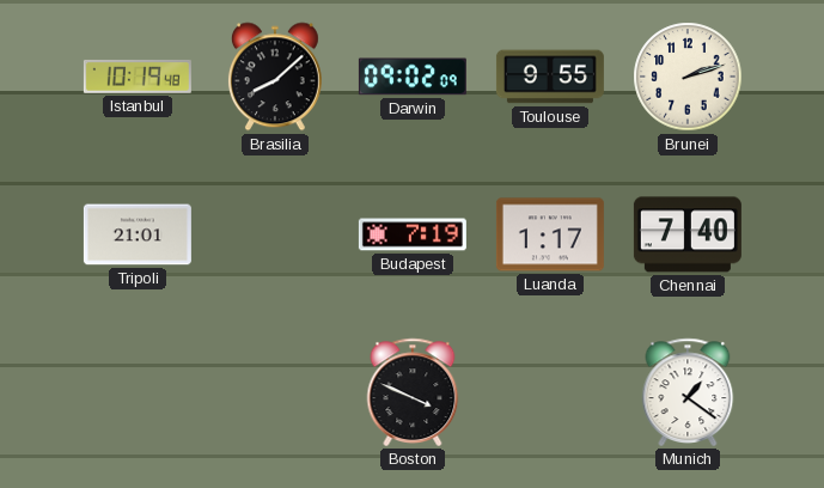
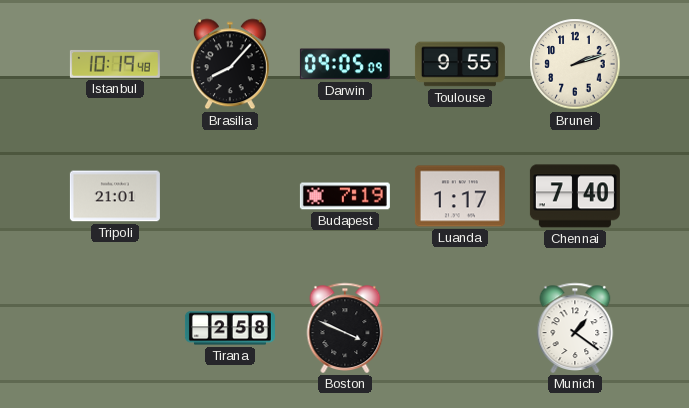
Brasilia: 8:08 -> 8:07
Darwin: 09:02 -> 09:05
Tirana: none -> 2:58
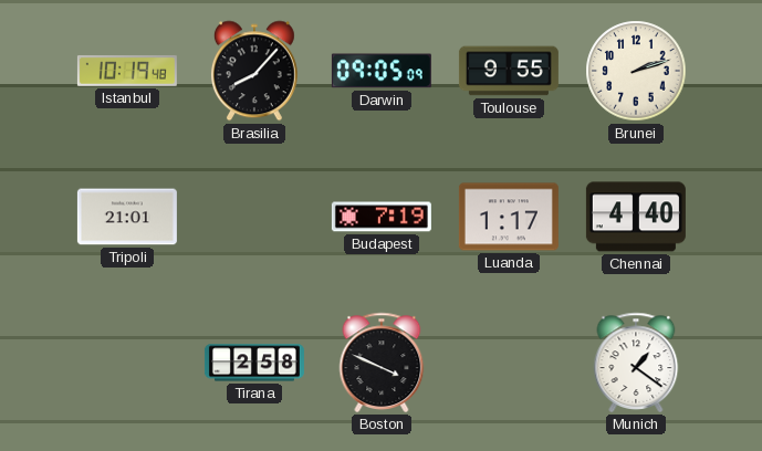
Chennai: 7:40 -> 4:40
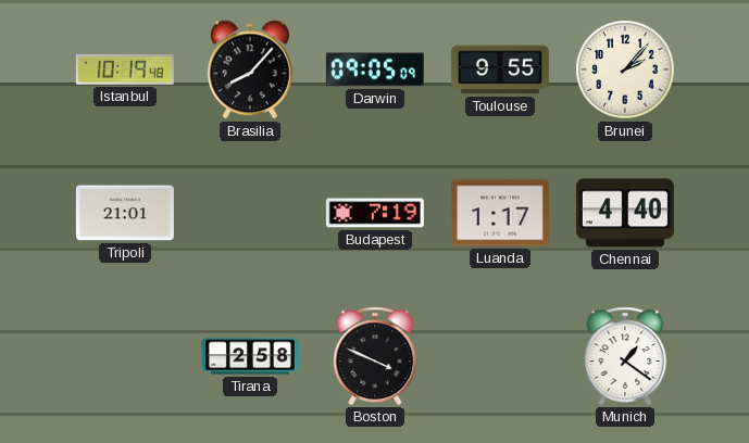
Brunei: 2:12 -> 2:07
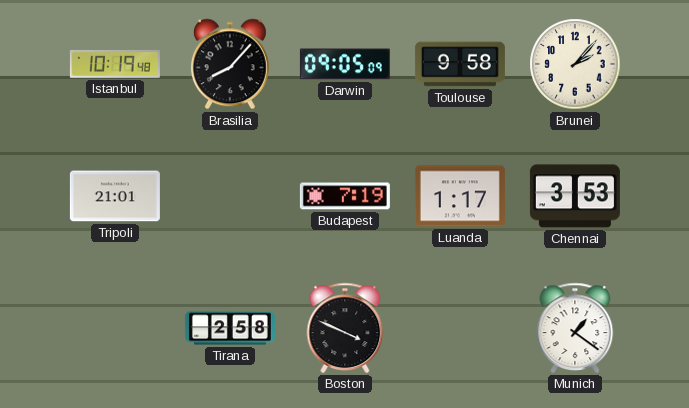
Toulouse: 9:55 -> 9:58
Chennai: 4:40 -> 3:53
